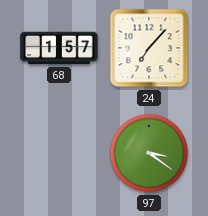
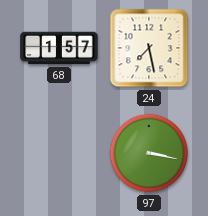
24: 7:07 -> 7:28
97: 3:21 -> 3:17
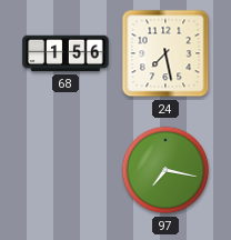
68: 1:57 -> 1:56
97: 3:17 -> 7:17
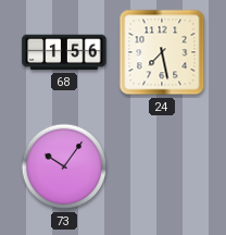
73: none -> 10:06
97: 7:17 -> none
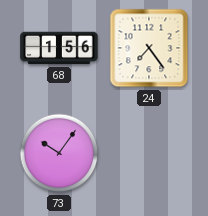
24: 7:28 -> 7:24
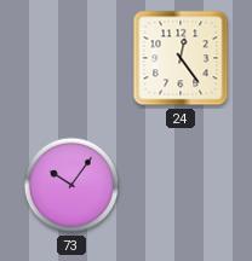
68: 1:56 -> none
24: 7:24 -> 12:24
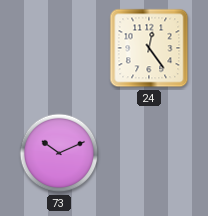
73: 10:06 -> 10:11
